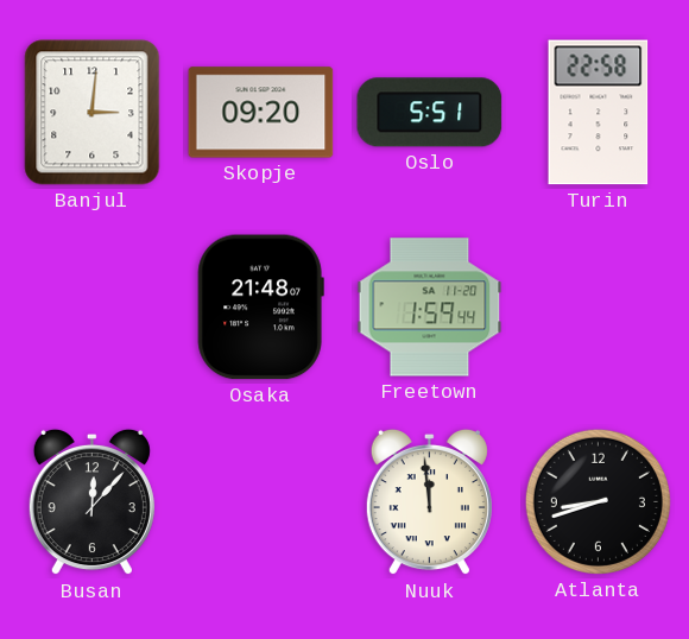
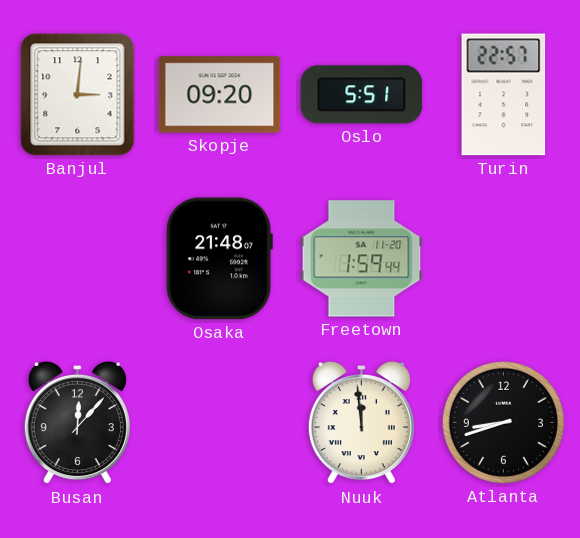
Turin: 22:58 -> 22:57
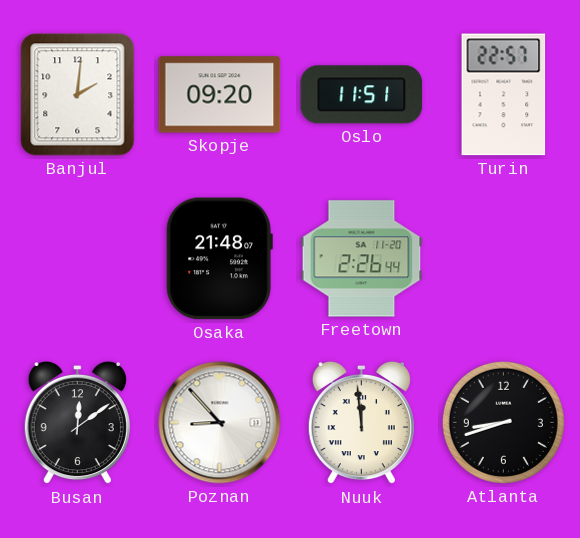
Banjul: 3:01 -> 2:01
Oslo: 5:51 -> 11:51
Freetown: 1:59 -> 2:26
Busan: 12:07 -> 12:09
Poznan: none -> 8:53
